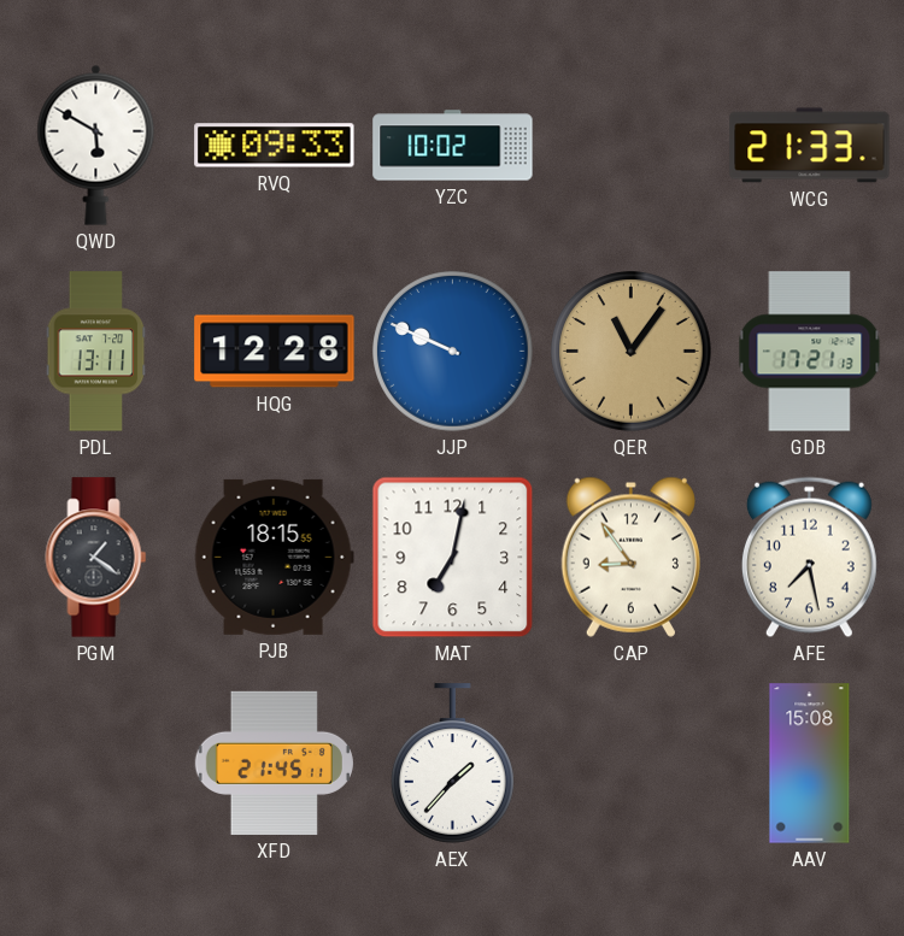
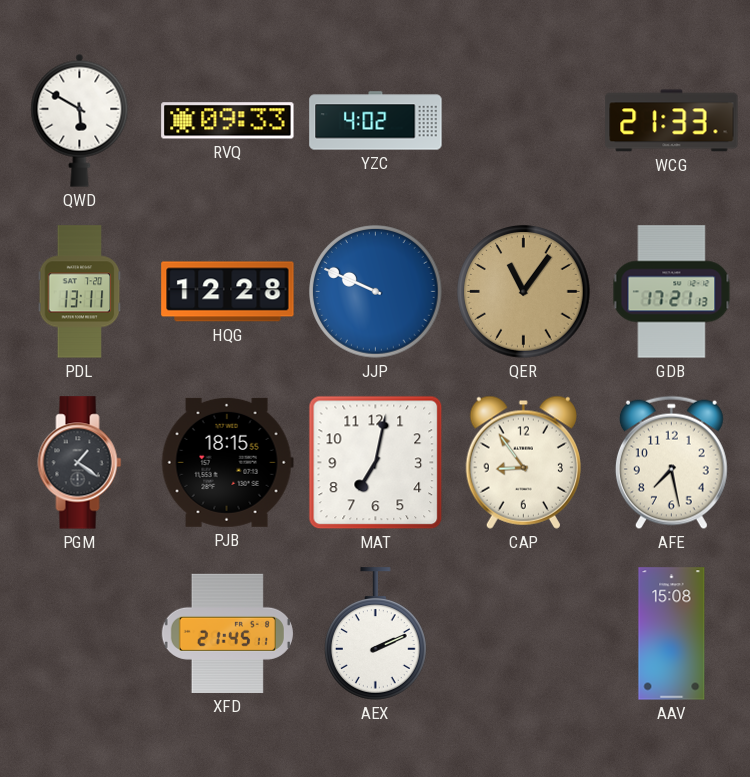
YZC: 10:02 -> 4:02
AEX: 1:37 -> 2:11
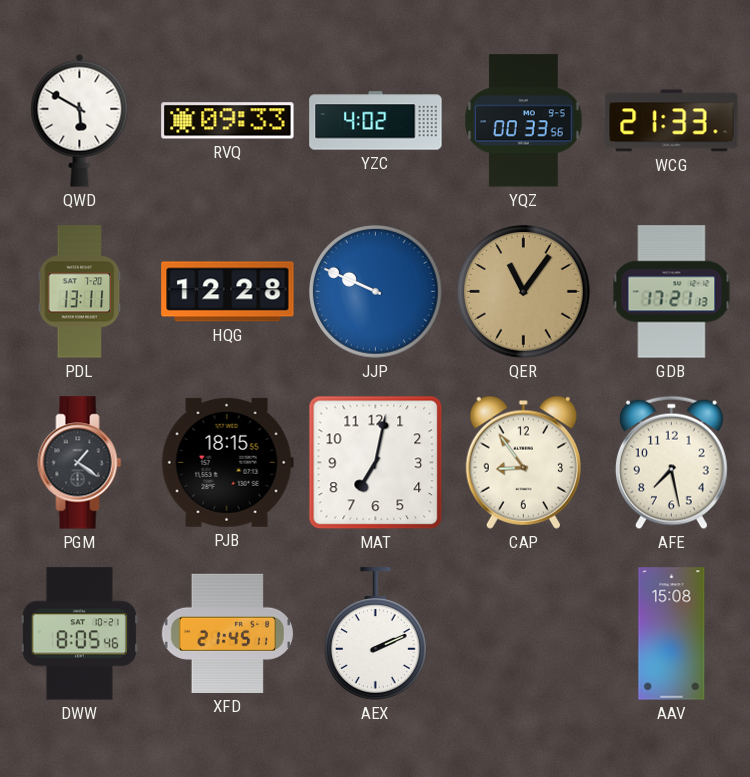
YQZ: none -> 00:33
DWW: none -> 8:05
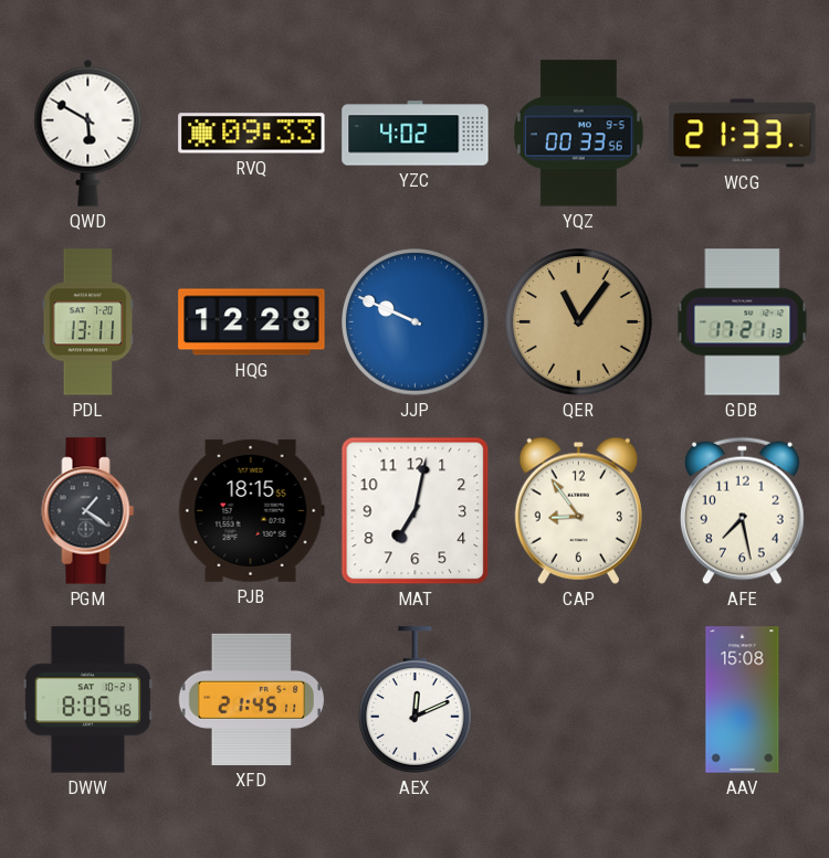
AEX: 2:11 -> 12:11
